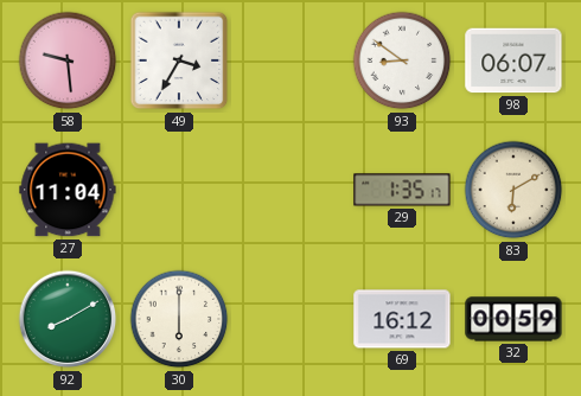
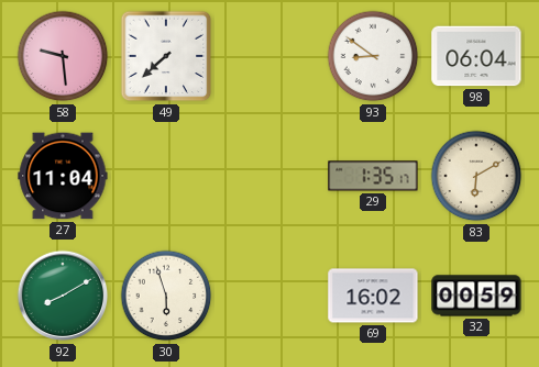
49: 3:35 -> 7:38
98: 06:07 -> 06:04
30: 6:00 -> 5:57
69: 16:12 -> 16:02
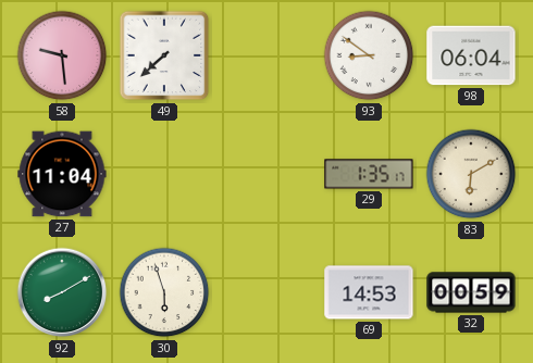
69: 16:02 -> 14:53
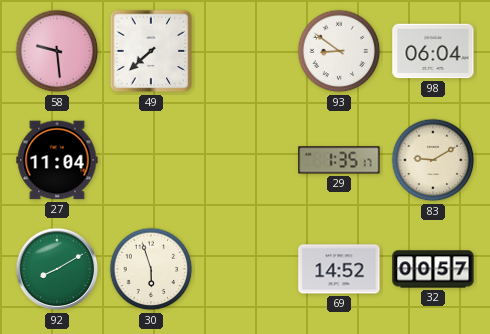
83: 6:10 -> 9:10
69: 14:53 -> 14:52
32: 00:59 -> 00:57
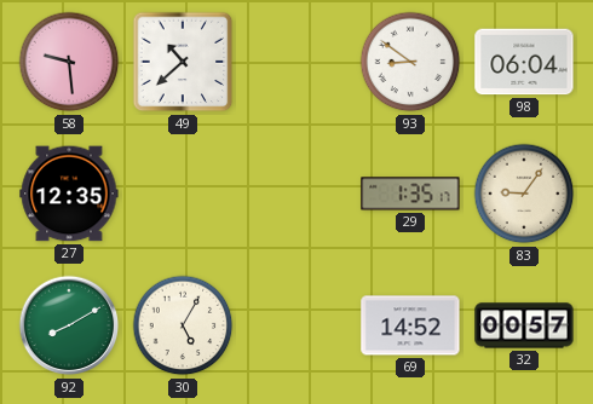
49: 7:38 -> 10:38
27: 11:04 -> 12:35
83: 9:10 -> 9:06
30: 5:57 -> 5:05
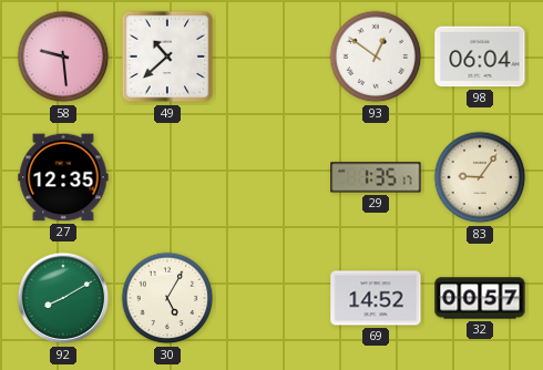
93: 8:51 -> 12:51
